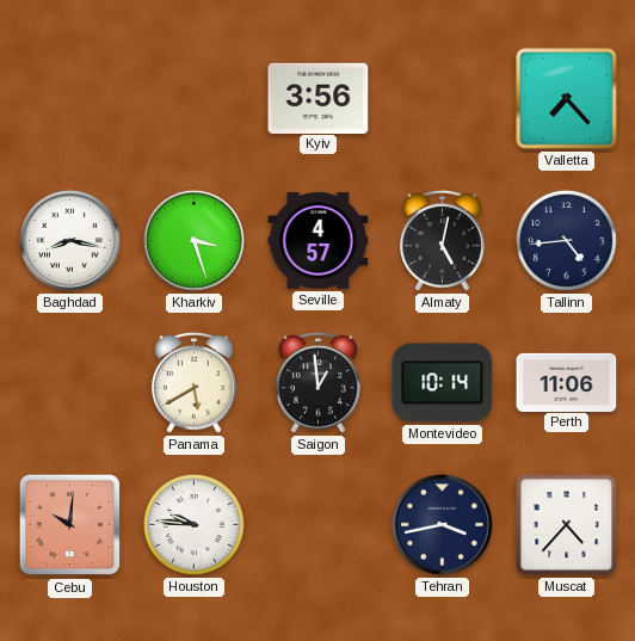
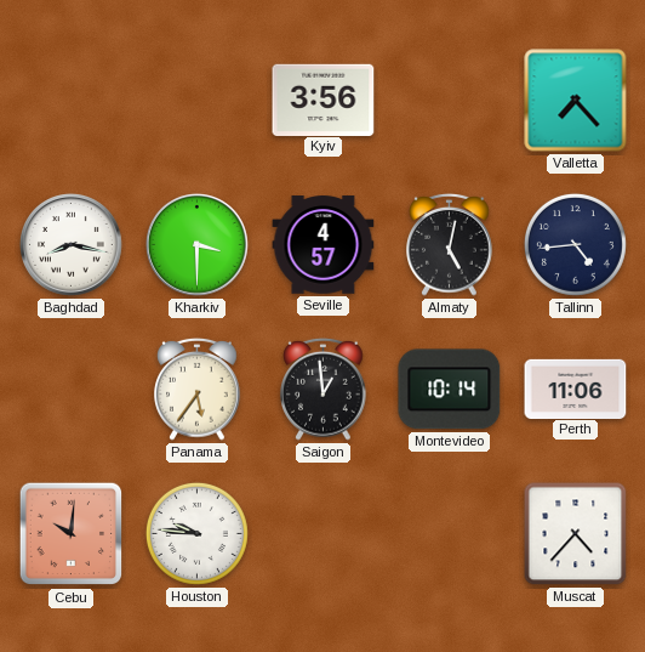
Kharkiv: 3:27 -> 3:30
Panama: 5:40 -> 5:36
Tehran: 3:43 -> none
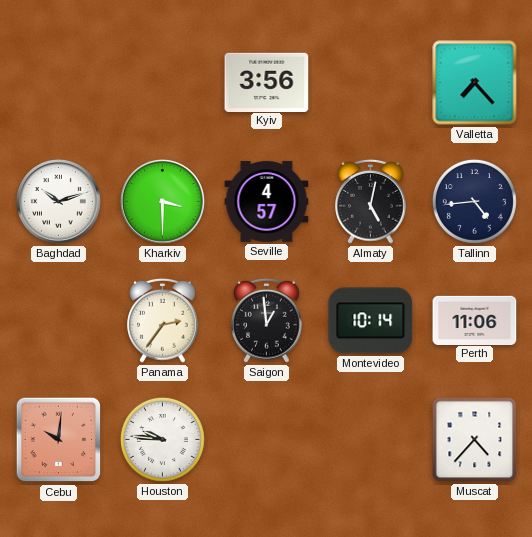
Baghdad: 8:17 -> 10:12
Panama: 5:36 -> 2:36
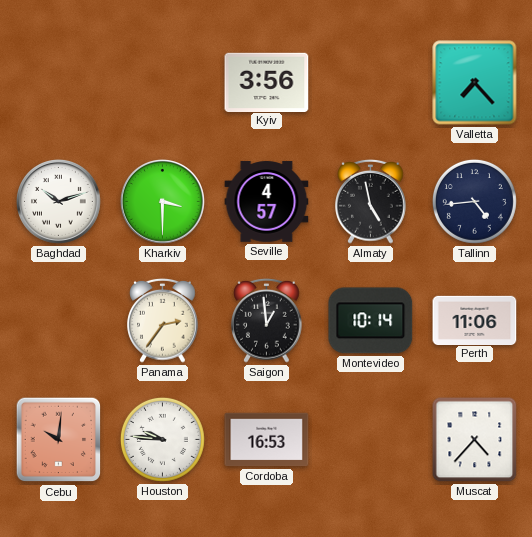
Almaty: 5:02 -> 4:58
Cordoba: none -> 16:53
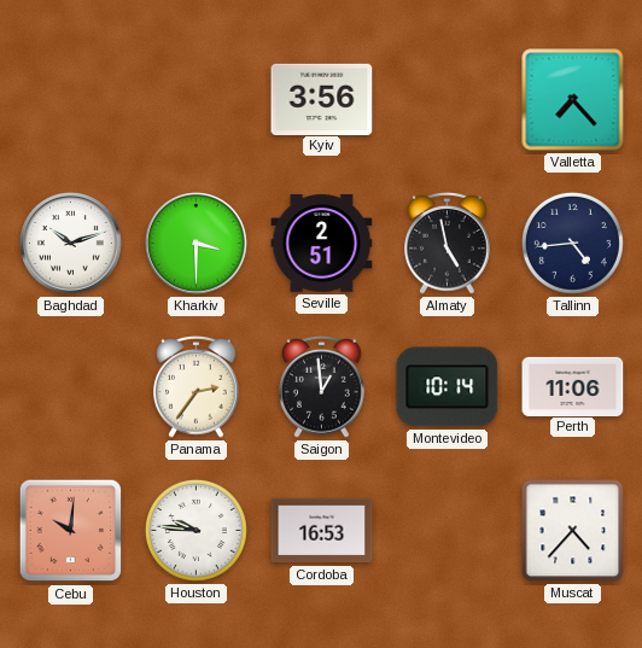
Seville: 4:57 -> 2:51
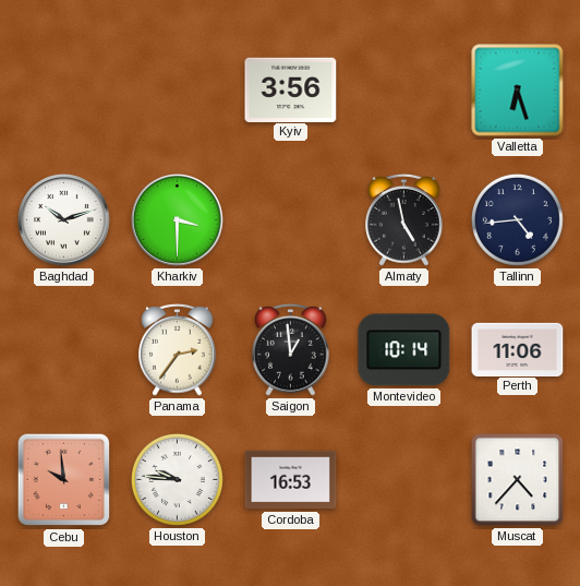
Valletta: 7:23 -> 6:27
Seville: 2:51 -> none
Cebu: 10:01 -> 9:59
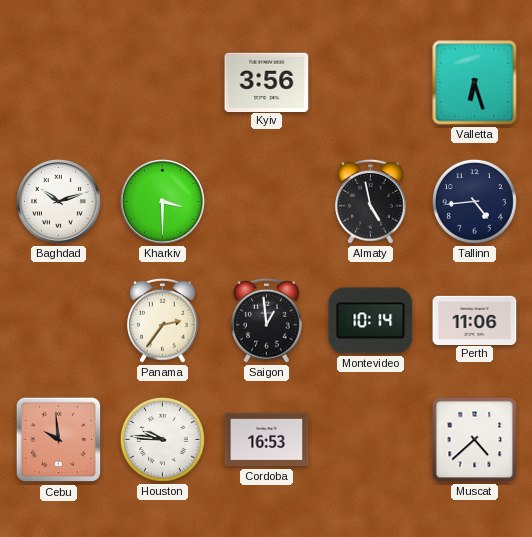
Muscat: 4:37 -> 4:38
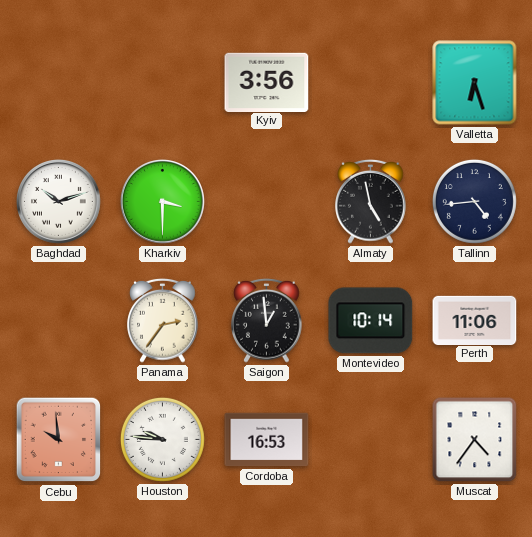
Muscat: 4:38 -> 4:36
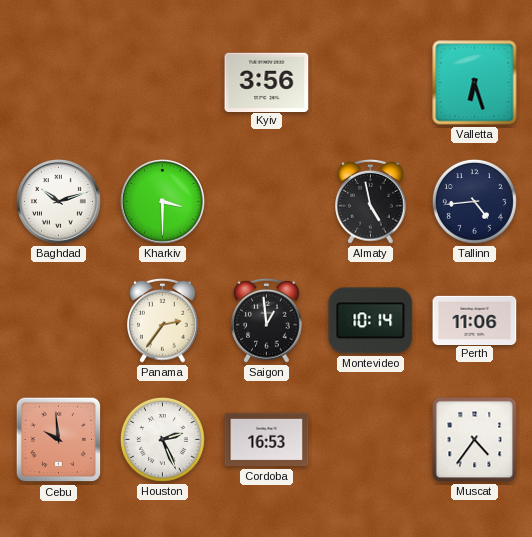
Houston: 9:46 -> 2:26
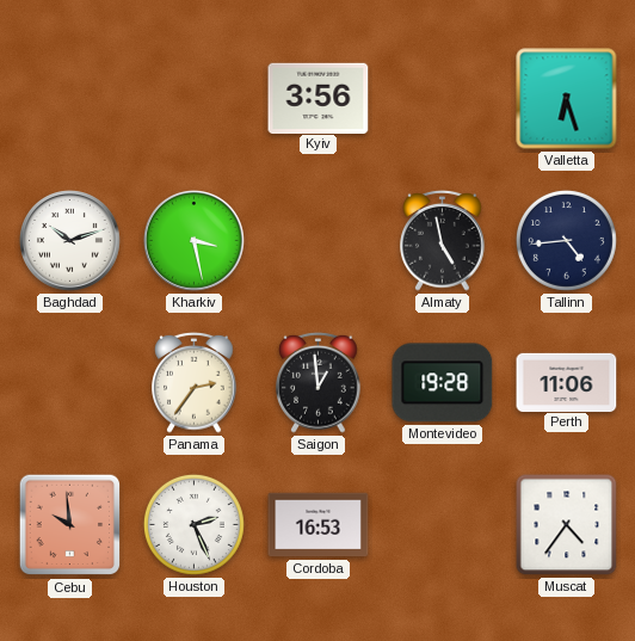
Kharkiv: 3:30 -> 3:28
Montevideo: 10:14 -> 19:28
